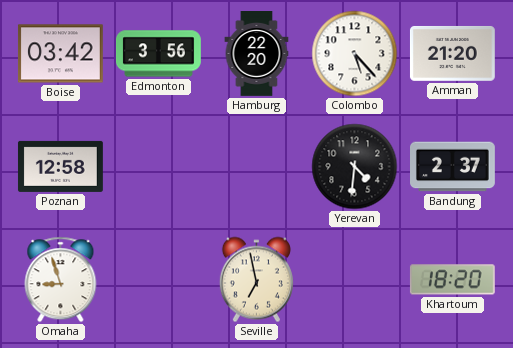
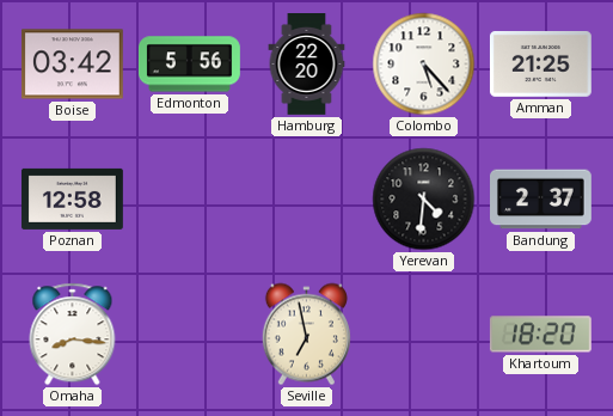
Edmonton: 3:56 -> 5:56
Amman: 21:20 -> 21:25
Omaha: 8:57 -> 8:16
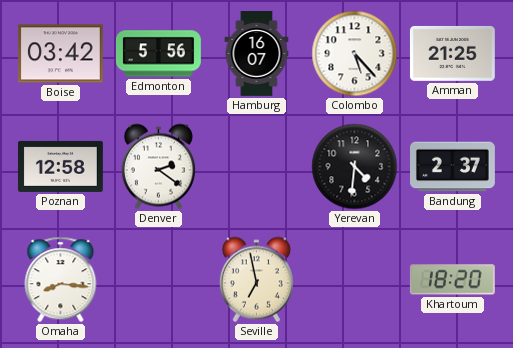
Hamburg: 22:20 -> 16:07
Denver: none -> 2:21
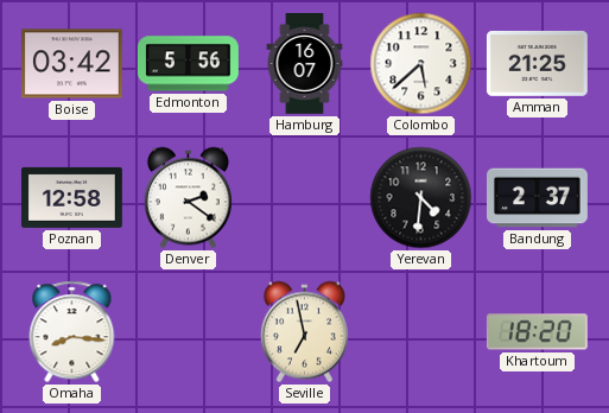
Colombo: 5:23 -> 5:38
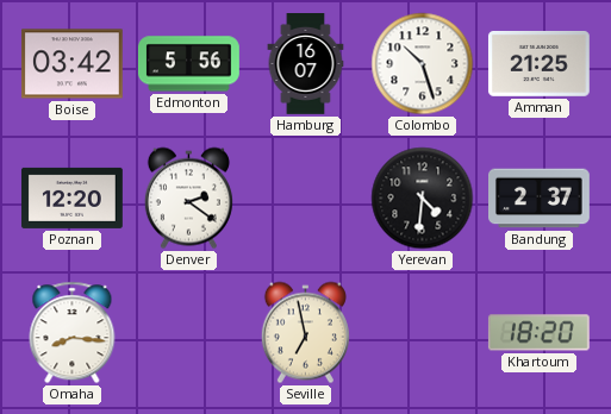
Colombo: 5:38 -> 10:27
Poznan: 12:58 -> 12:20
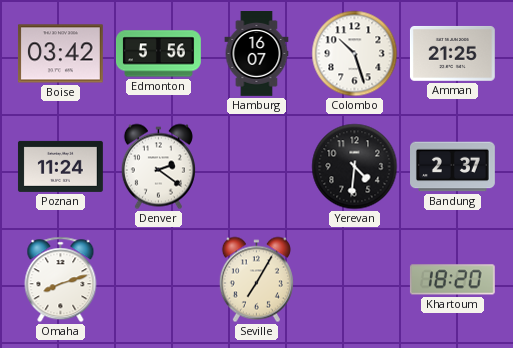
Poznan: 12:20 -> 11:24
Omaha: 8:16 -> 8:12
Seville: 6:58 -> 7:05
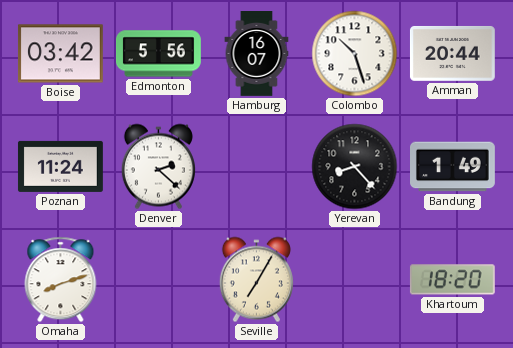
Amman: 21:25 -> 20:44
Denver: 2:21 -> 2:22
Yerevan: 4:31 -> 8:23
Bandung: 2:37 -> 1:49
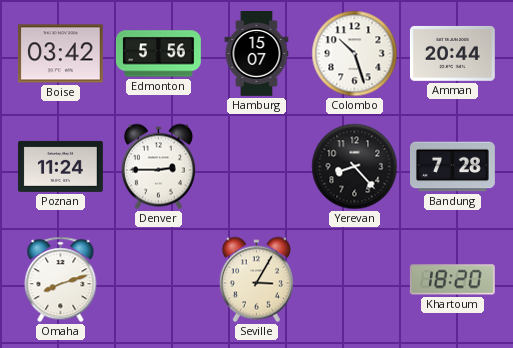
Hamburg: 16:07 -> 15:07
Denver: 2:22 -> 2:45
Bandung: 1:49 -> 7:28
Seville: 7:05 -> 3:05
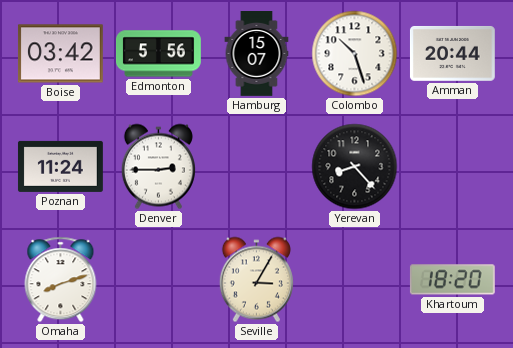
Bandung: 7:28 -> none
